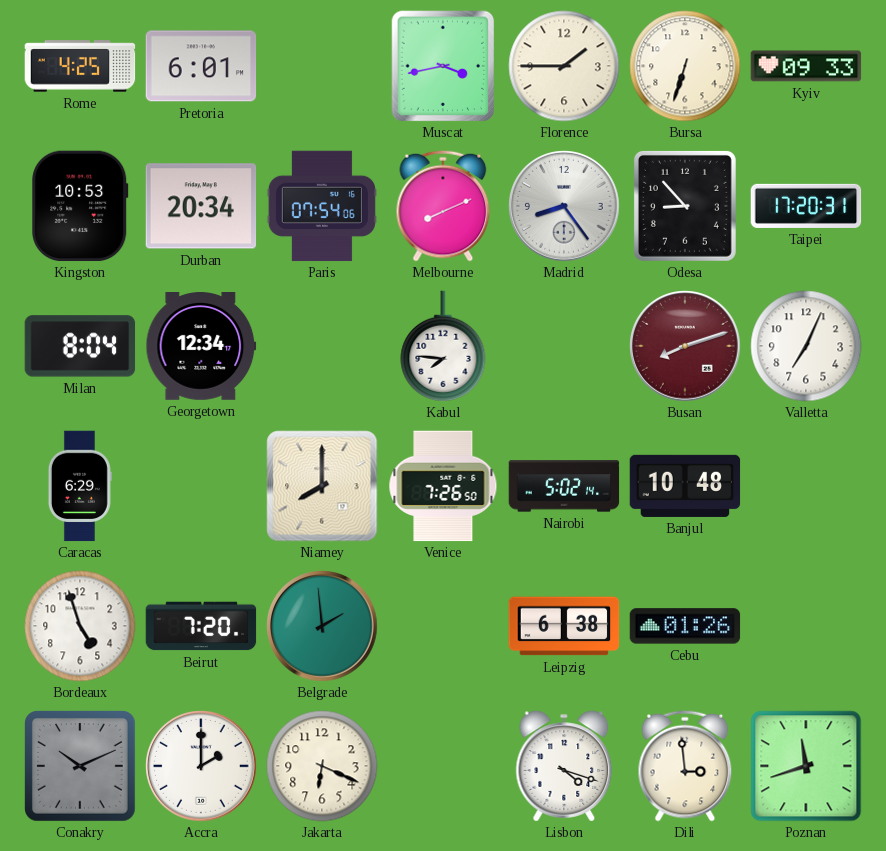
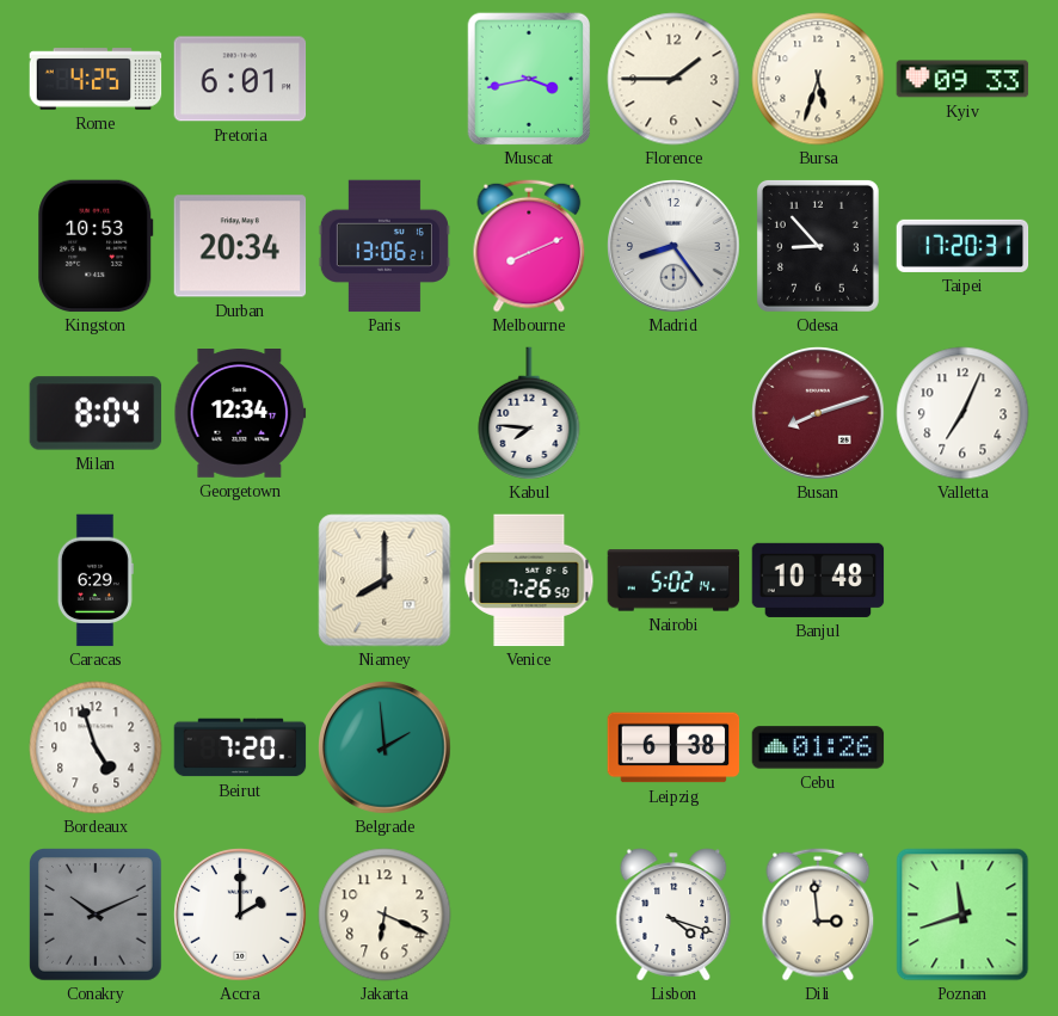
Bursa: 6:33 -> 5:33
Paris: 07:54 -> 13:06
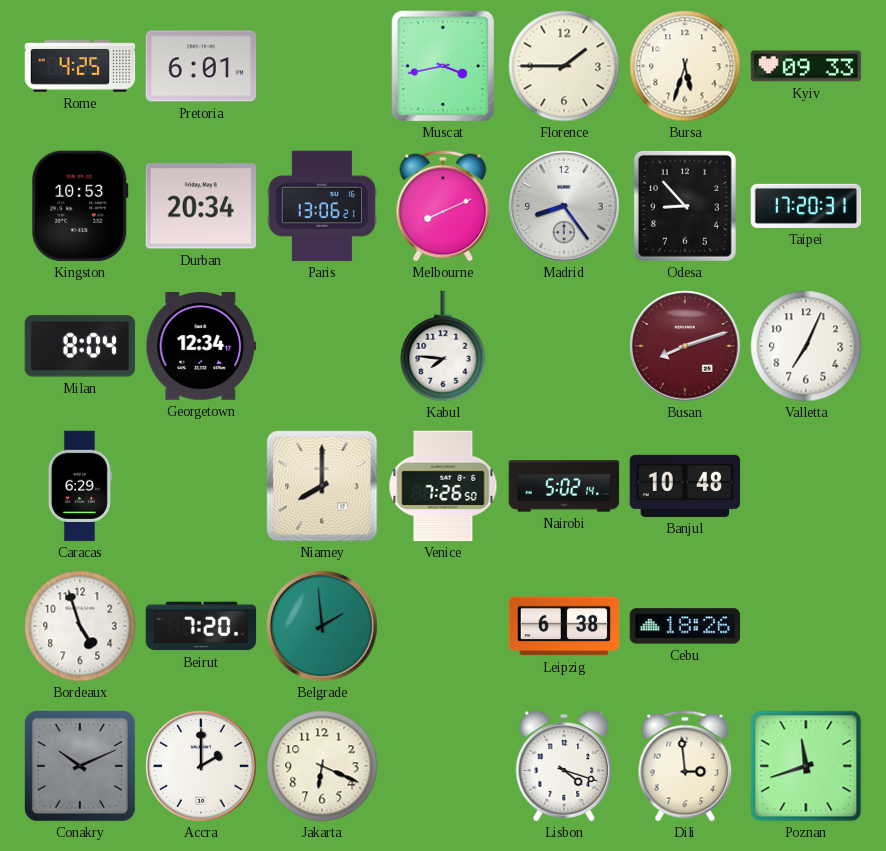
Cebu: 01:26 -> 18:26
